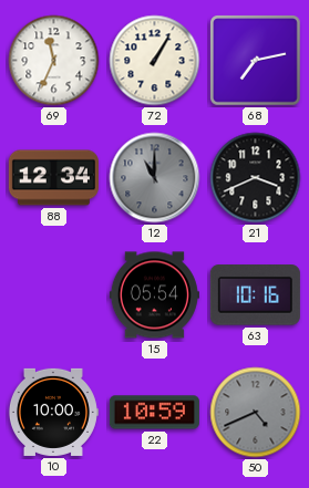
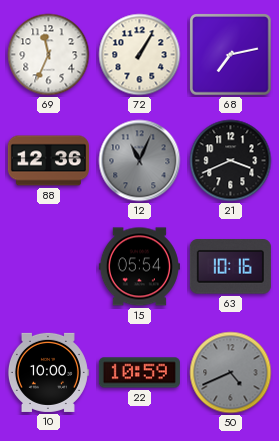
88: 12:34 -> 12:36
12: 11:00 -> 11:04
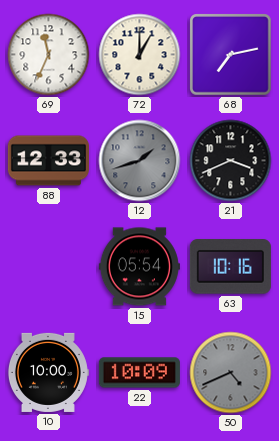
72: 1:05 -> 1:00
88: 12:36 -> 12:33
12: 11:04 -> 1:42
22: 10:59 -> 10:09
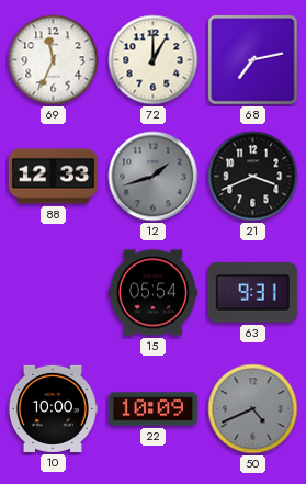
63: 10:16 -> 9:31
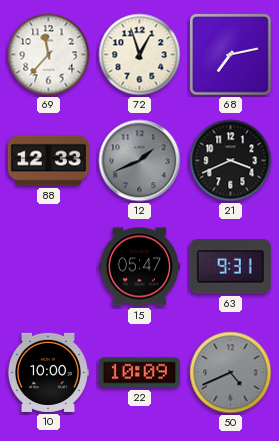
69: 11:34 -> 11:37
72: 1:00 -> 12:57
12: 1:42 -> 1:41
15: 05:54 -> 05:47
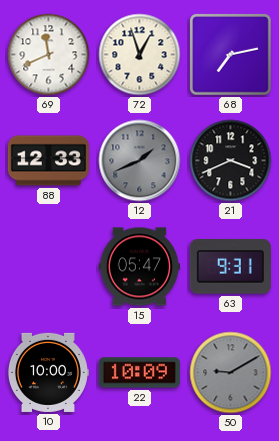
69: 11:37 -> 11:41
50: 4:41 -> 9:10
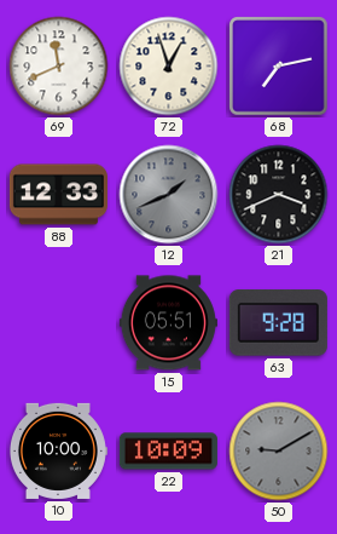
15: 05:47 -> 05:51
63: 9:31 -> 9:28
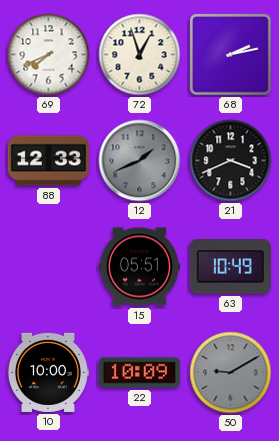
69: 11:41 -> 7:41
68: 7:13 -> 2:13
63: 9:28 -> 10:49
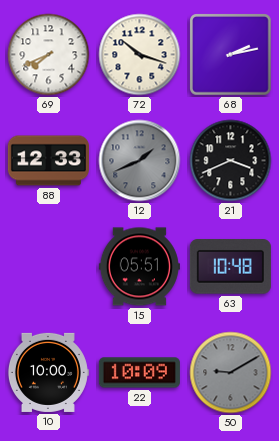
72: 12:57 -> 10:18
63: 10:49 -> 10:48
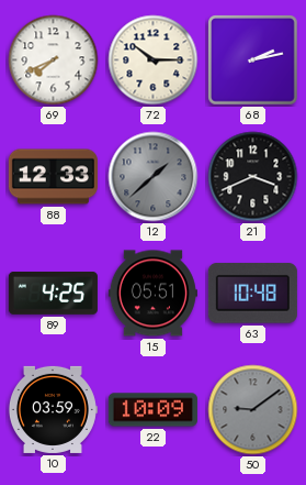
72: 10:18 -> 10:15
12: 1:41 -> 1:38
89: none -> 4:25
10: 10:00 -> 03:59
50: 9:10 -> 9:09
